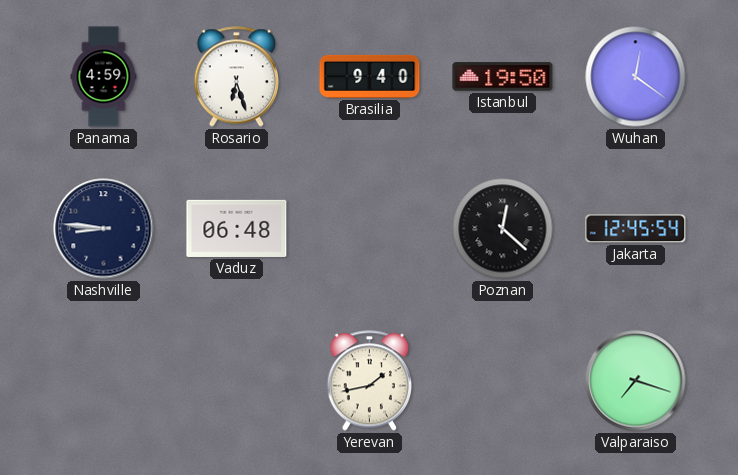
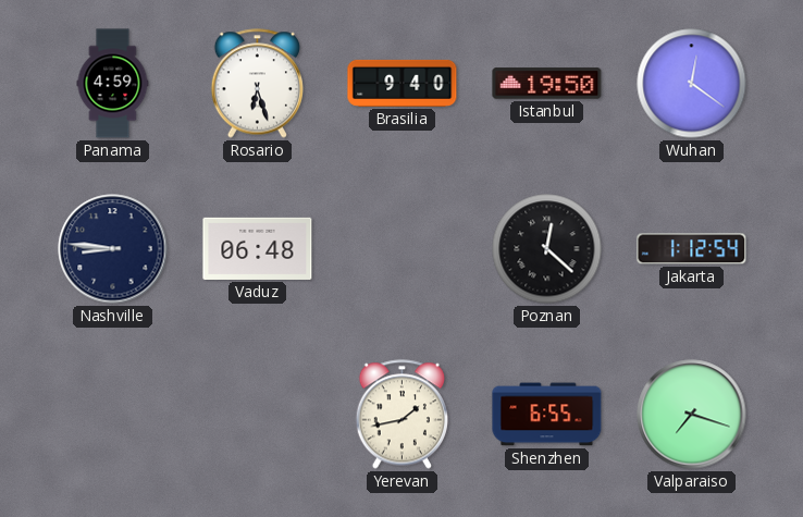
Jakarta: 12:45 -> 1:12
Shenzhen: none -> 6:55
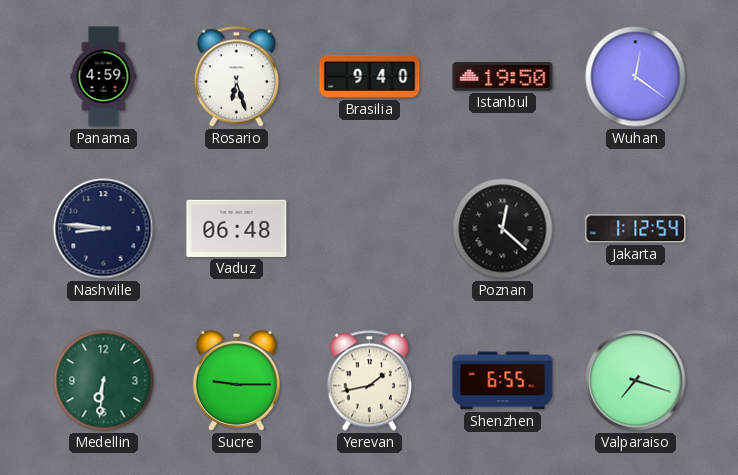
Medellin: none -> 6:31
Sucre: none -> 9:15
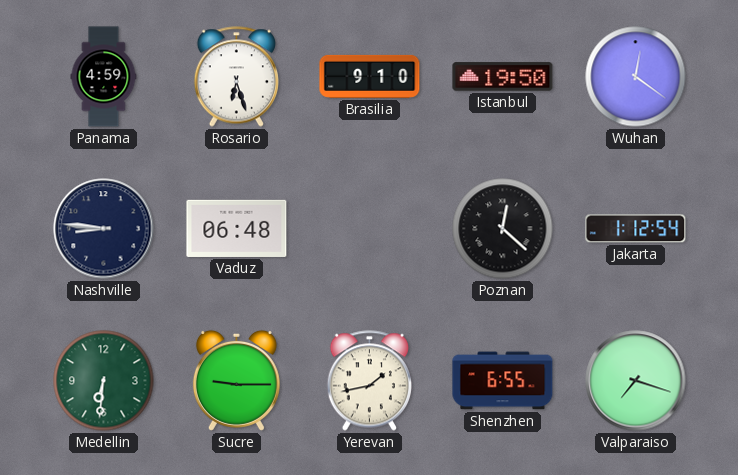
Brasilia: 9:40 -> 9:10
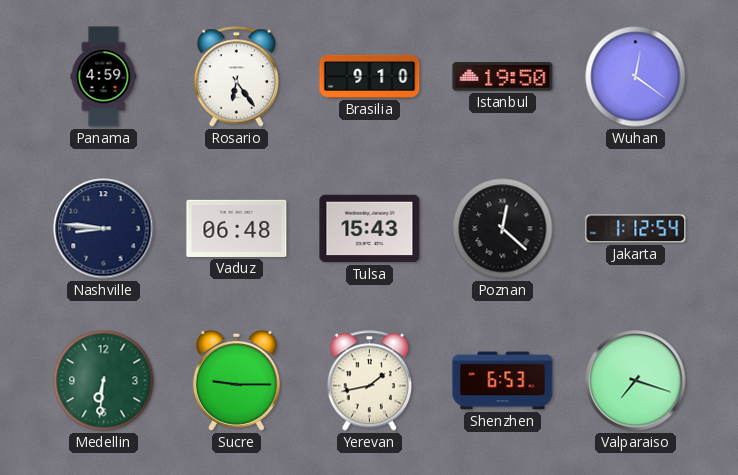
Rosario: 6:27 -> 6:24
Tulsa: none -> 15:43
Shenzhen: 6:55 -> 6:53
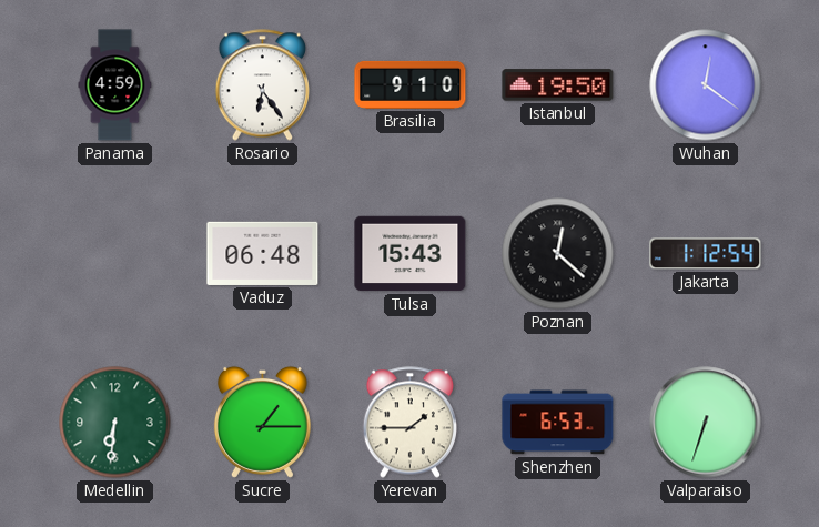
Nashville: 8:46 -> none
Sucre: 9:15 -> 1:15
Yerevan: 1:43 -> 1:45
Valparaiso: 7:18 -> 6:33
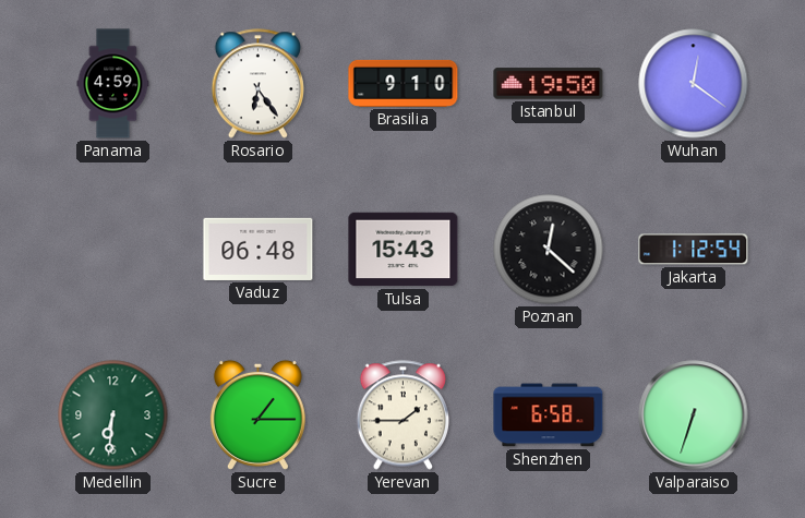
Shenzhen: 6:53 -> 6:58
